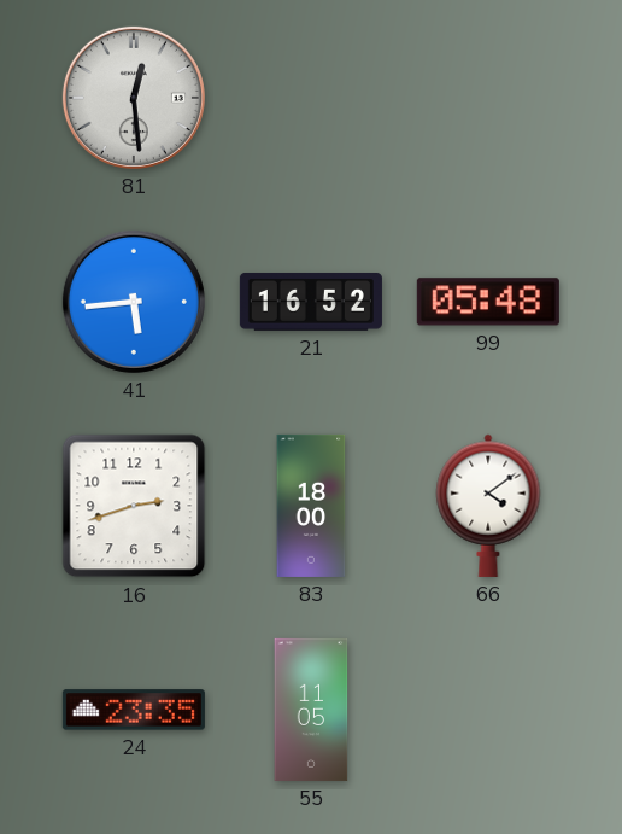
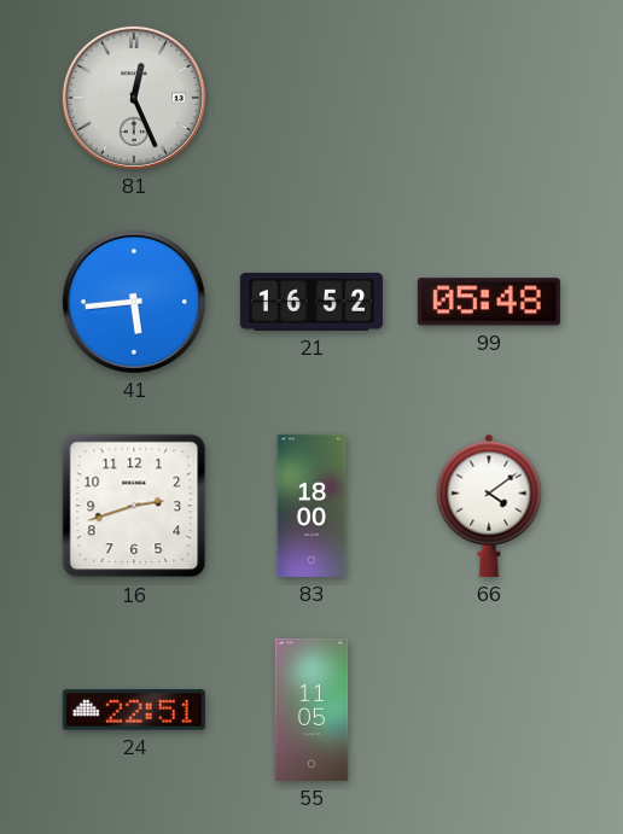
81: 12:29 -> 12:26
24: 23:35 -> 22:51
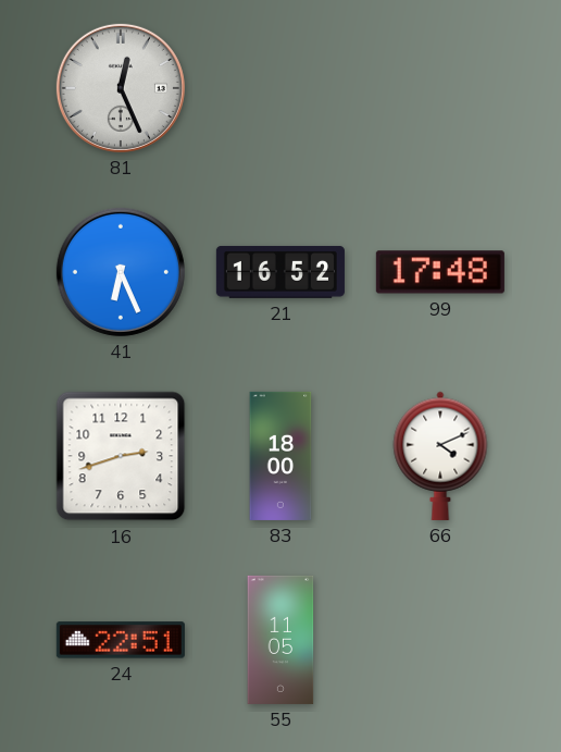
41: 5:44 -> 6:26
99: 05:48 -> 17:48
66: 4:09 -> 4:11
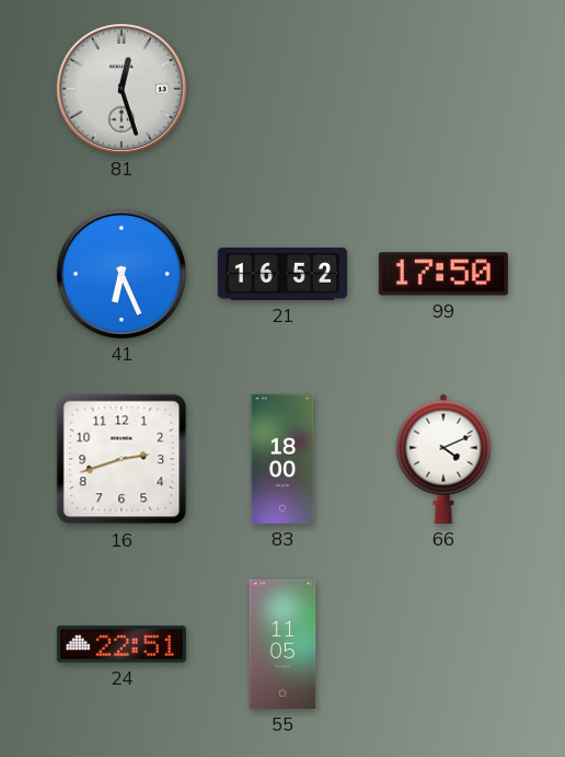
81: 12:26 -> 12:27
99: 17:48 -> 17:50
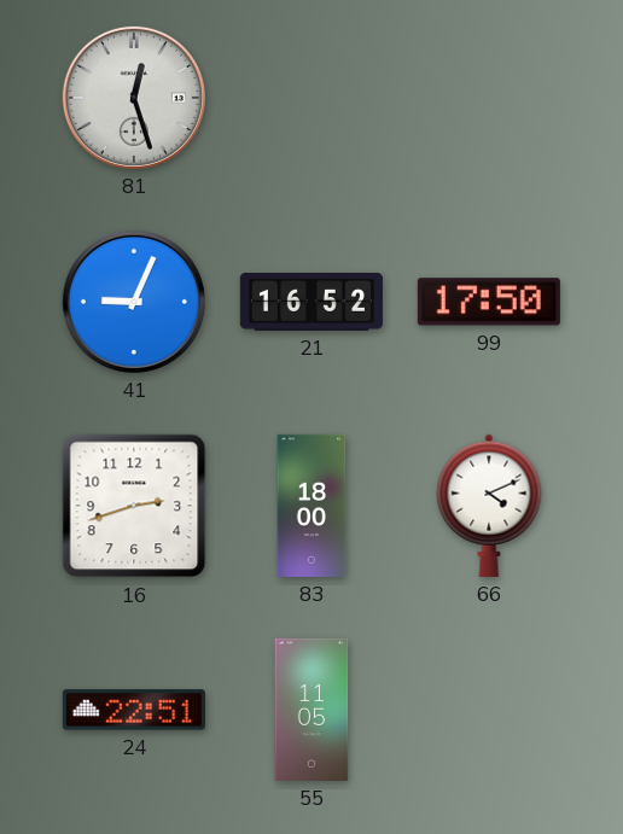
41: 6:26 -> 9:04
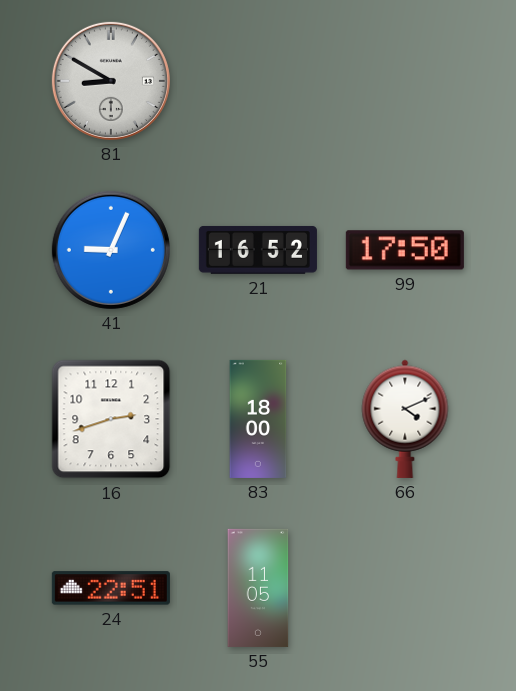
81: 12:27 -> 8:50
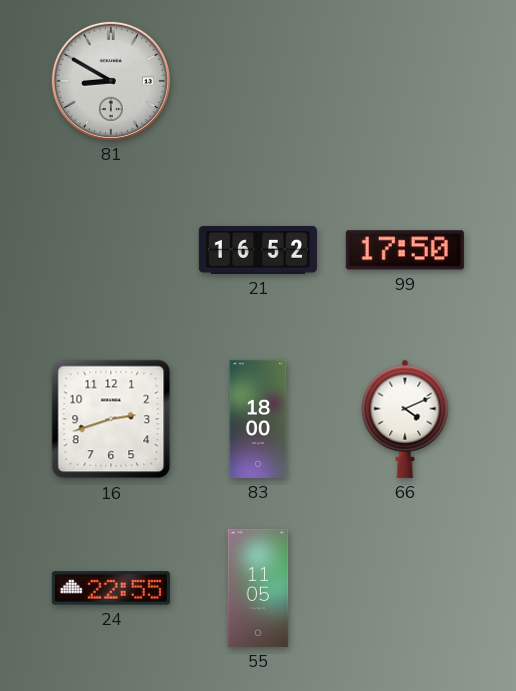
41: 9:04 -> none
24: 22:51 -> 22:55
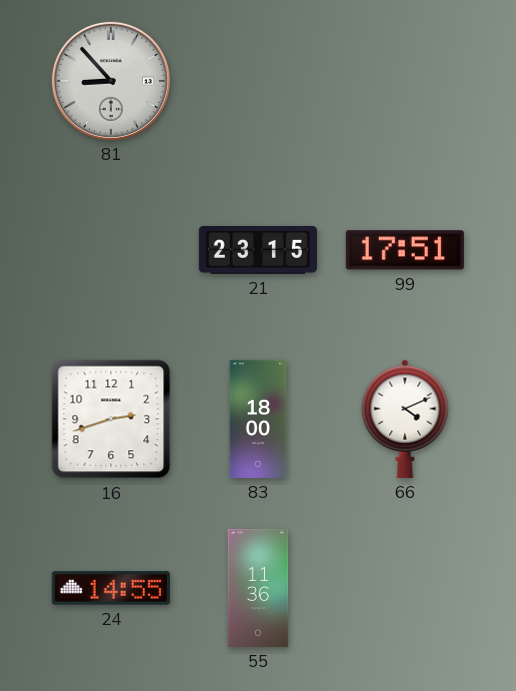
81: 8:50 -> 8:53
21: 16:52 -> 23:15
99: 17:50 -> 17:51
24: 22:55 -> 14:55
55: 11:05 -> 11:36
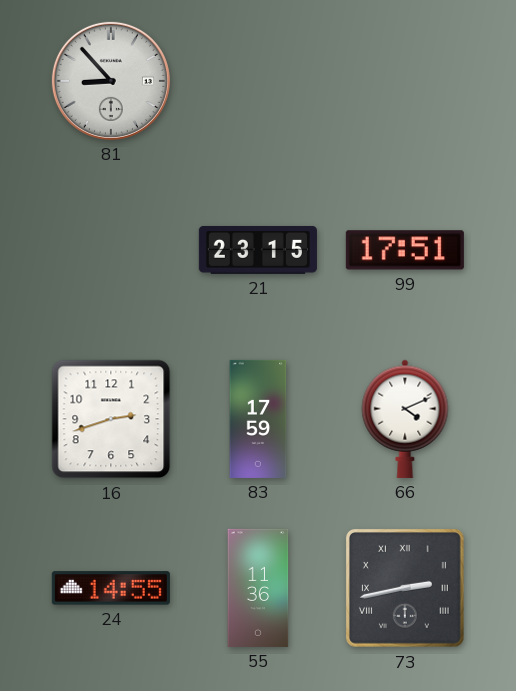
83: 18:00 -> 17:59
73: none -> 2:43
